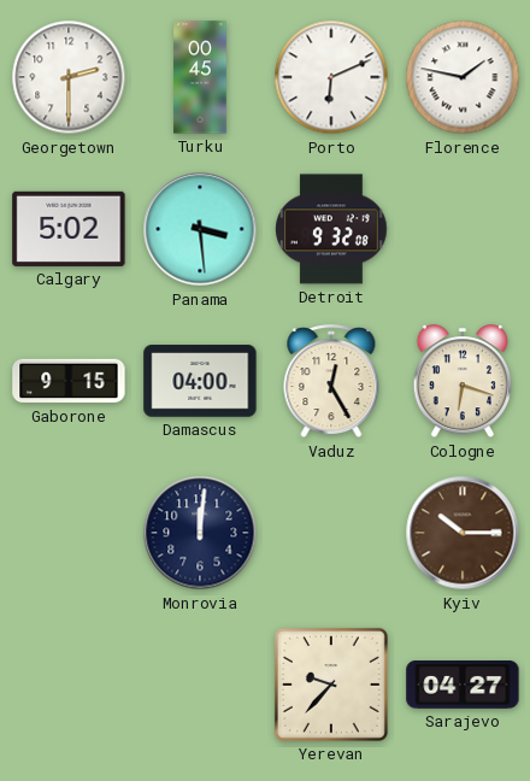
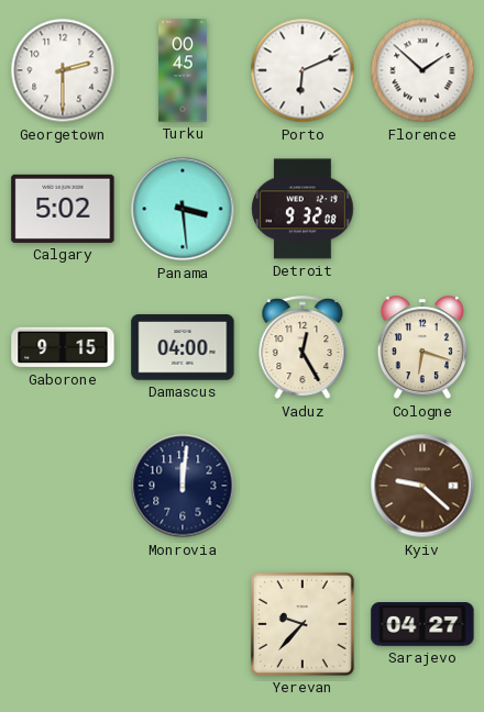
Florence: 1:47 -> 1:52
Kyiv: 10:15 -> 9:22
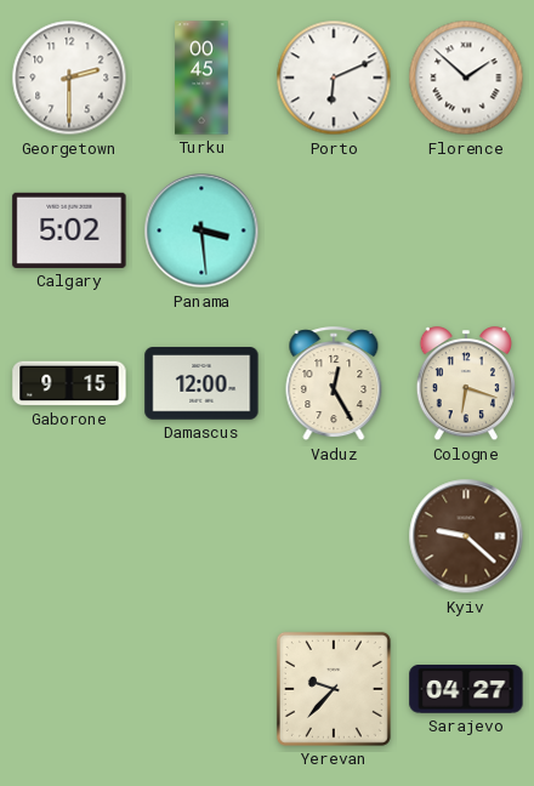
Detroit: 9:32 -> none
Damascus: 04:00 -> 12:00
Monrovia: 12:01 -> none
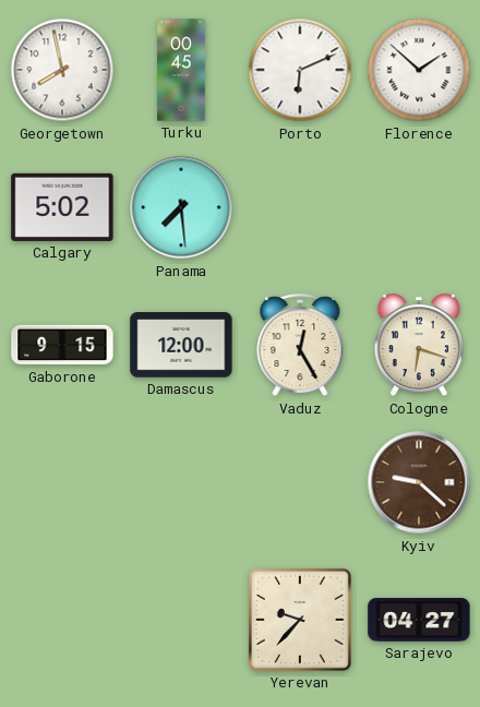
Georgetown: 2:30 -> 7:58
Panama: 3:29 -> 7:29
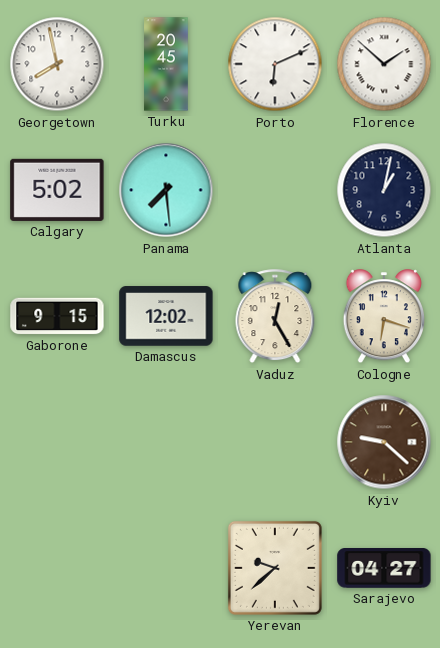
Turku: 00:45 -> 20:45
Atlanta: none -> 1:02
Damascus: 12:00 -> 12:02
Yerevan: 9:37 -> 9:38
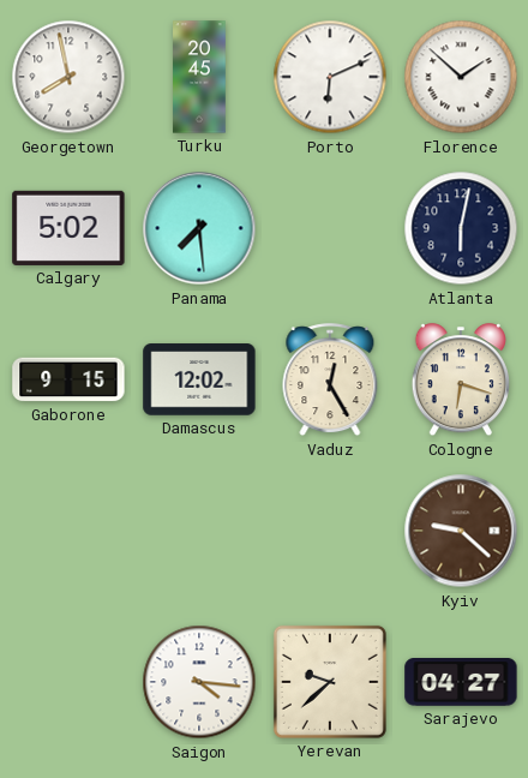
Atlanta: 1:02 -> 6:02
Saigon: none -> 4:16
